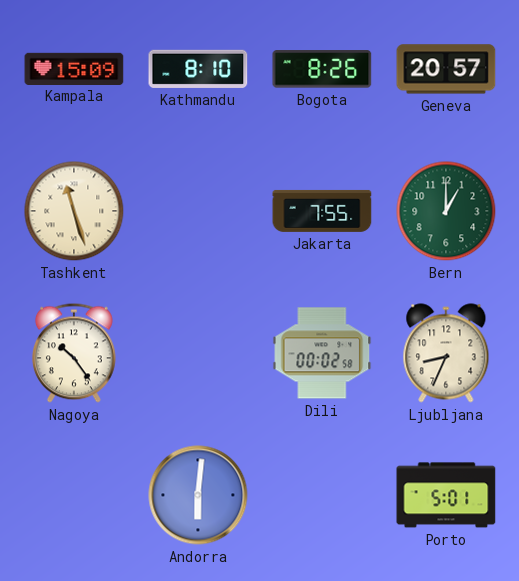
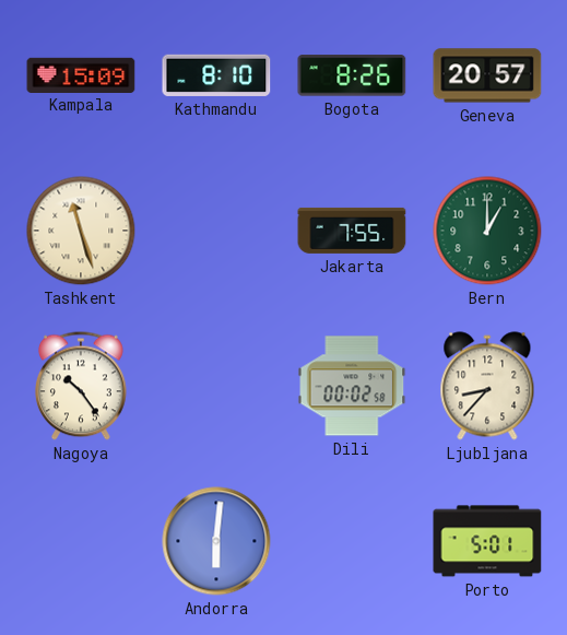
Ljubljana: 8:34 -> 8:37
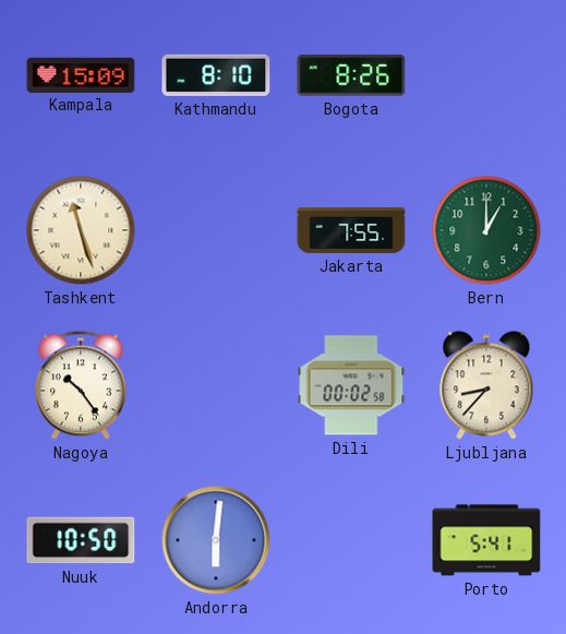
Geneva: 20:57 -> none
Nuuk: none -> 10:50
Porto: 5:01 -> 5:41
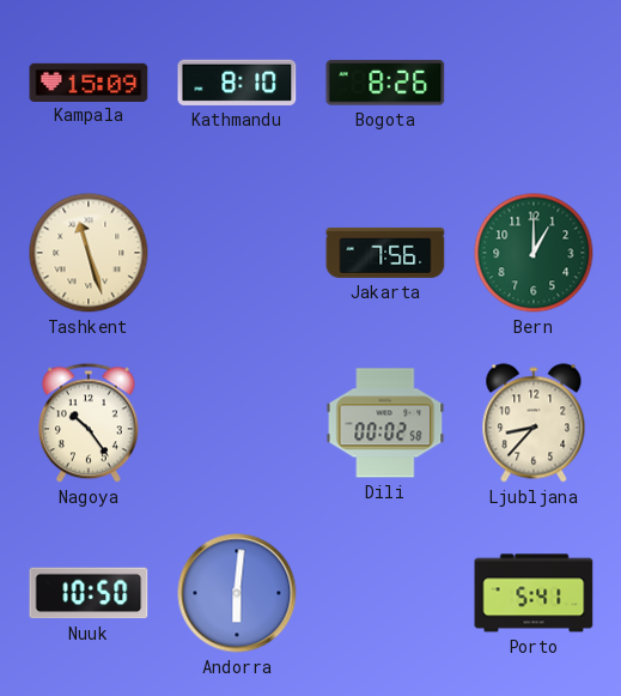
Jakarta: 7:55 -> 7:56
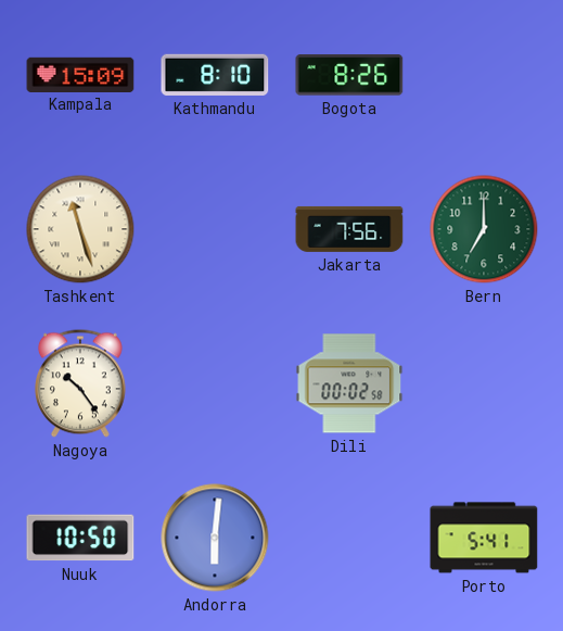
Bern: 1:00 -> 7:00
Ljubljana: 8:37 -> none
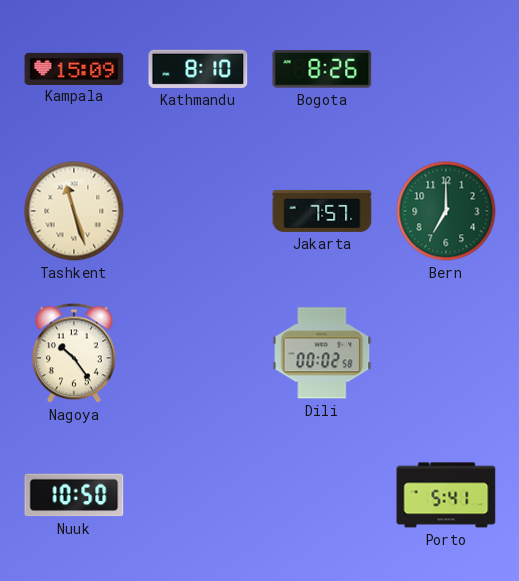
Jakarta: 7:56 -> 7:57
Andorra: 6:01 -> none
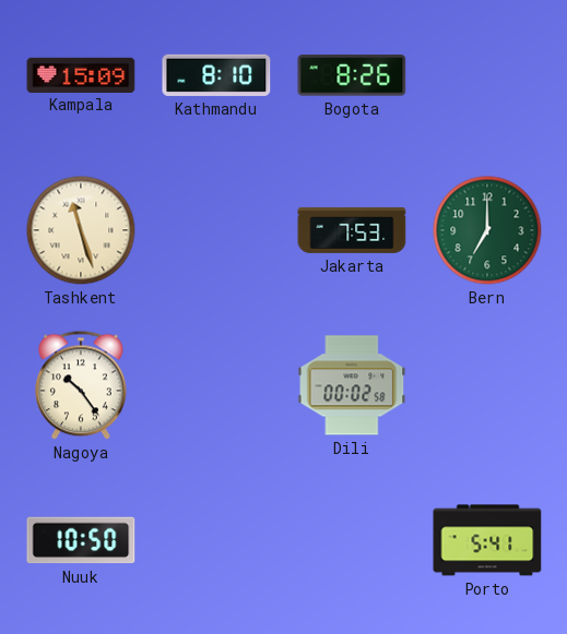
Jakarta: 7:57 -> 7:53
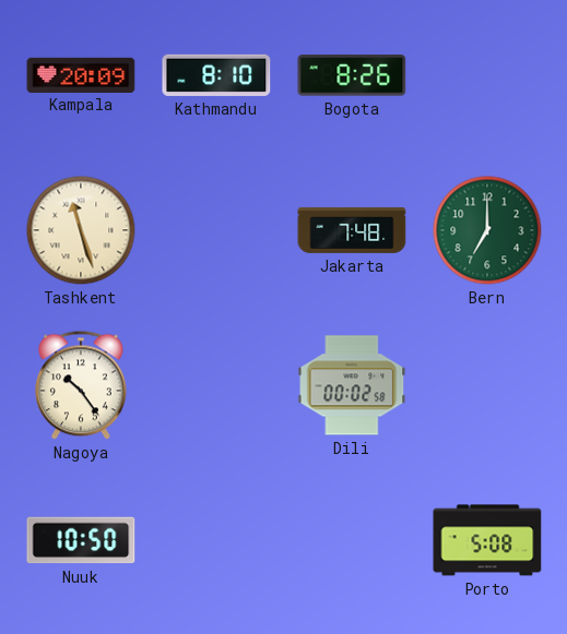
Kampala: 15:09 -> 20:09
Jakarta: 7:53 -> 7:48
Porto: 5:41 -> 5:08
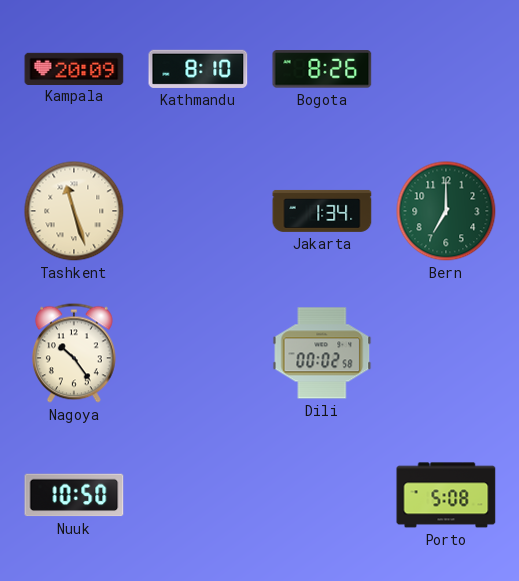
Jakarta: 7:48 -> 1:34
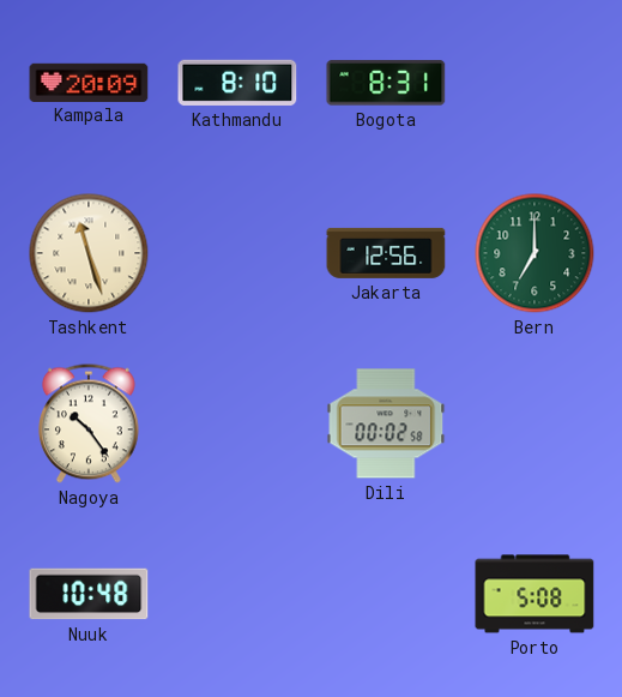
Bogota: 8:26 -> 8:31
Jakarta: 1:34 -> 12:56
Nuuk: 10:50 -> 10:48
